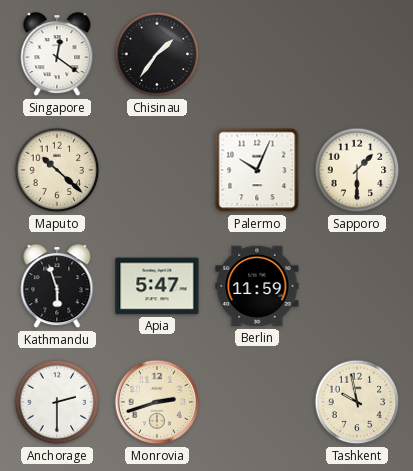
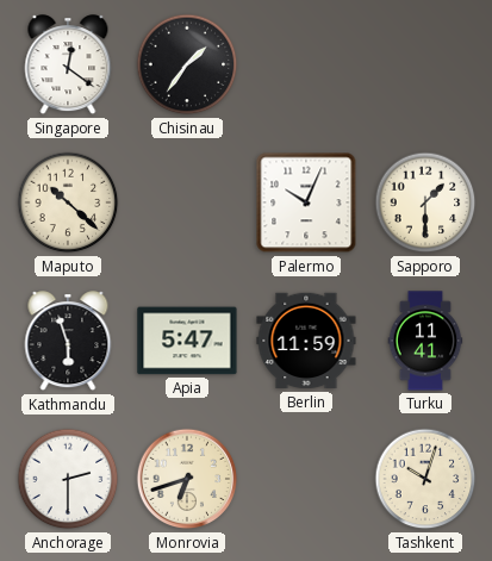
Turku: none -> 11:41
Monrovia: 2:42 -> 6:42
Tashkent: 9:58 -> 10:03
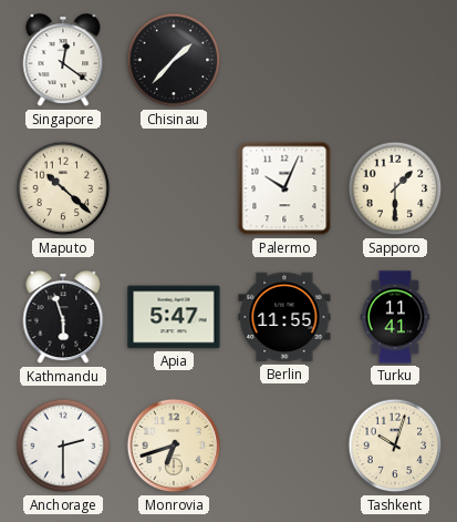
Chisinau: 1:36 -> 1:37
Berlin: 11:59 -> 11:55
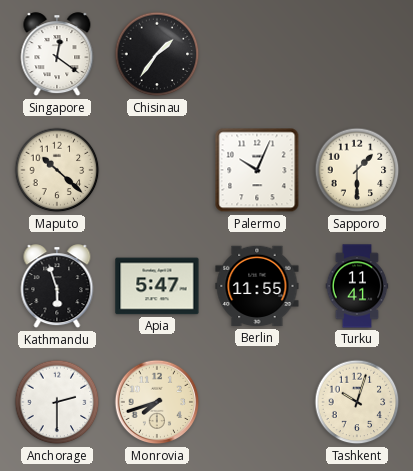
Chisinau: 1:37 -> 1:36
Monrovia: 6:42 -> 7:42
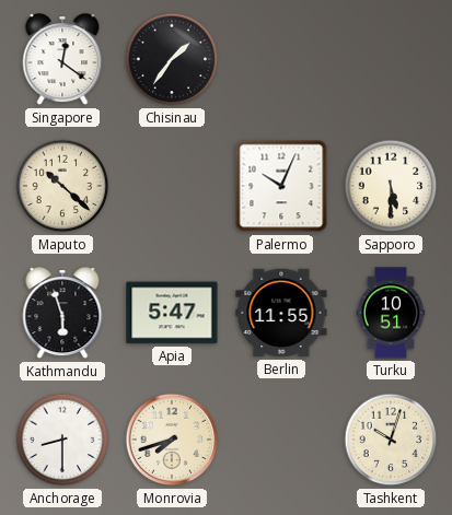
Sapporo: 1:30 -> 5:30
Turku: 11:41 -> 10:51
Anchorage: 2:30 -> 8:30
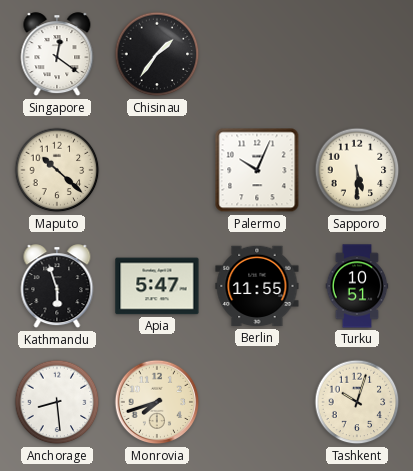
Anchorage: 8:30 -> 8:29
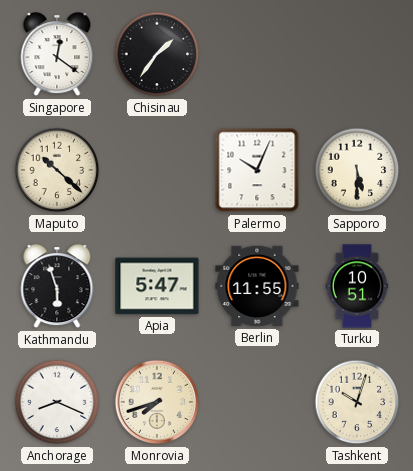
Anchorage: 8:29 -> 8:19
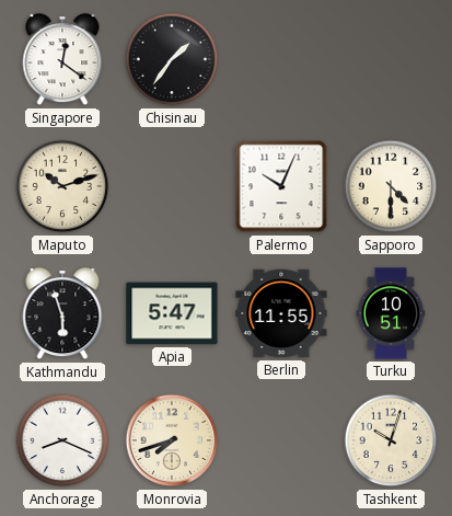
Maputo: 10:22 -> 10:12
Sapporo: 5:30 -> 4:30
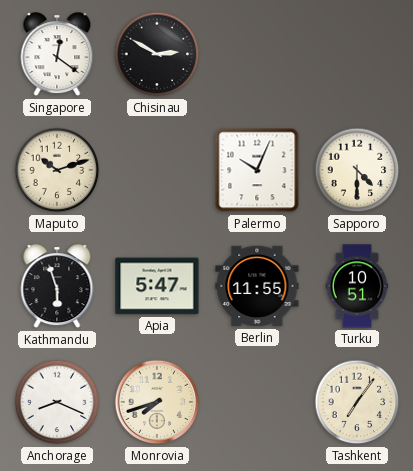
Chisinau: 1:36 -> 2:50
Tashkent: 10:03 -> 7:06
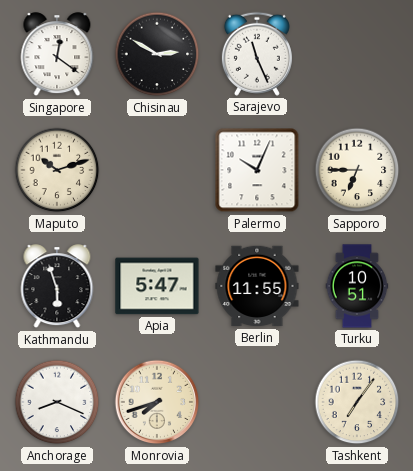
Sarajevo: none -> 11:26
Sapporo: 4:30 -> 6:45
